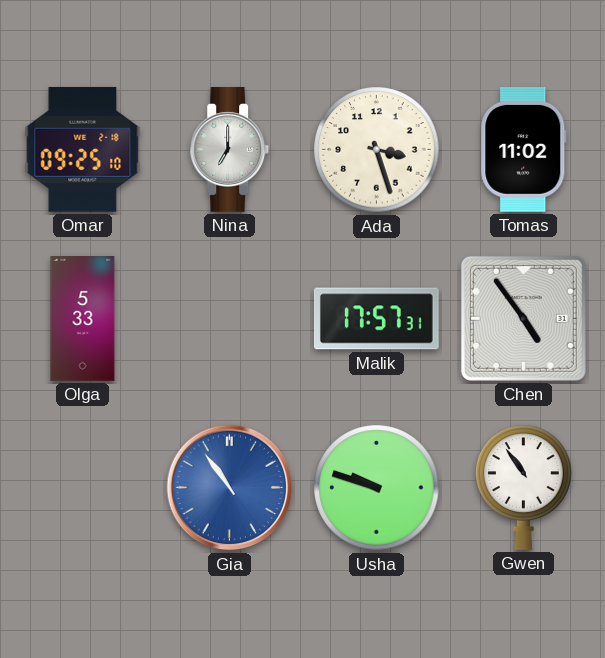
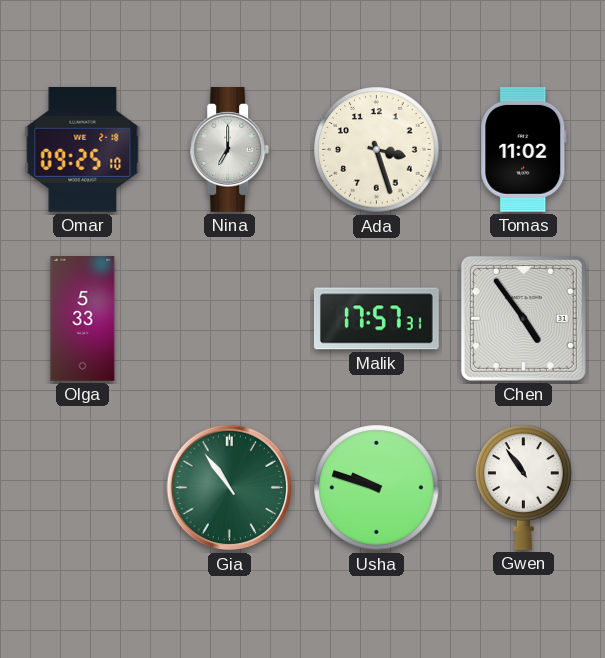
Gia dial: blue -> green
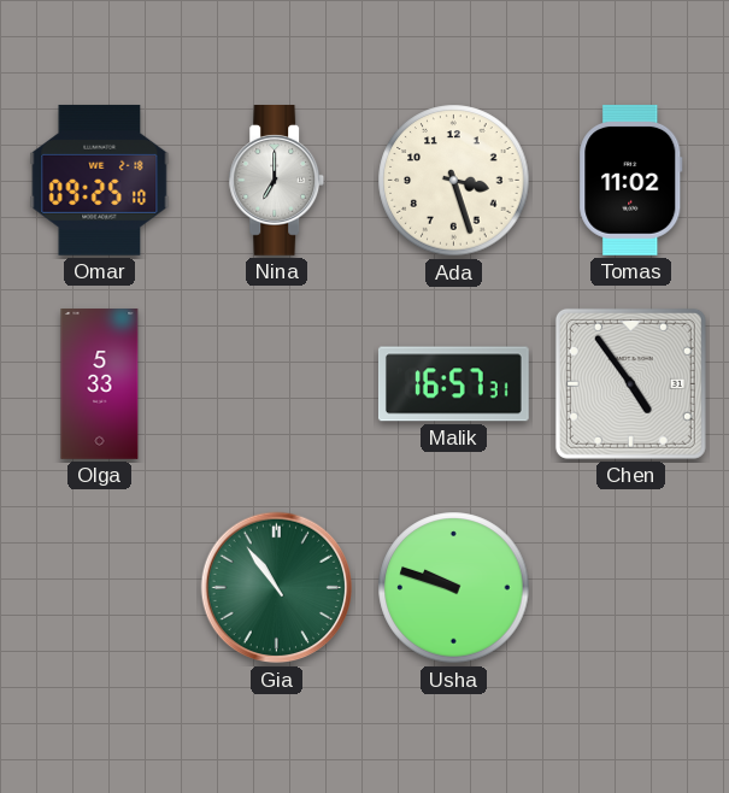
Malik: 17:57 -> 16:57
Gwen: 10:54 -> none
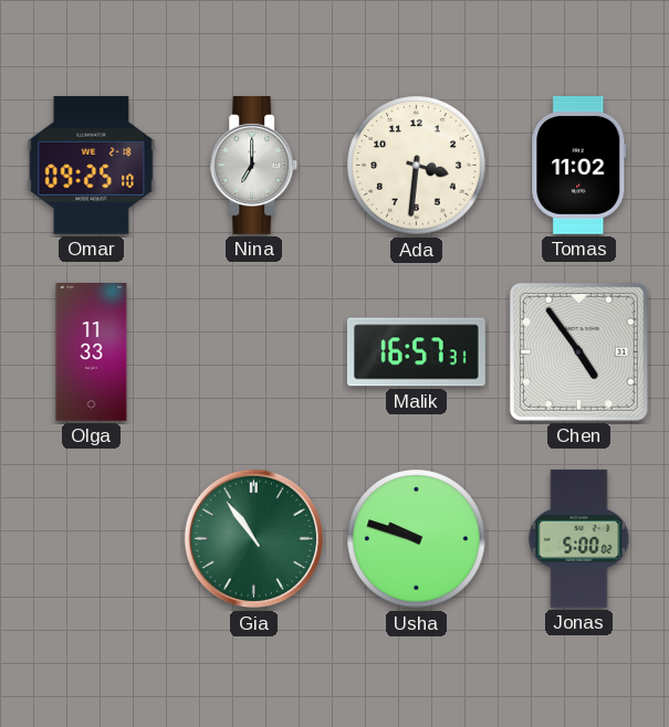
Ada: 3:27 -> 3:31
Olga: 5:33 -> 11:33
Jonas: none -> 5:00
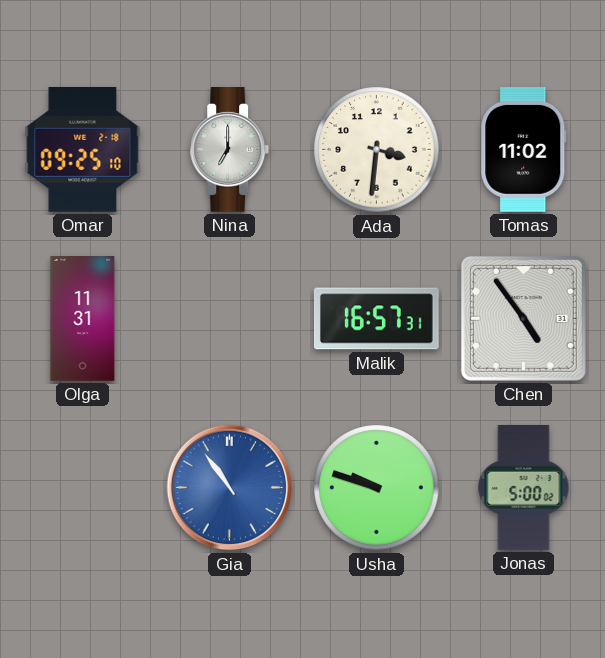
Olga: 11:33 -> 11:31
Gia dial: green -> blue
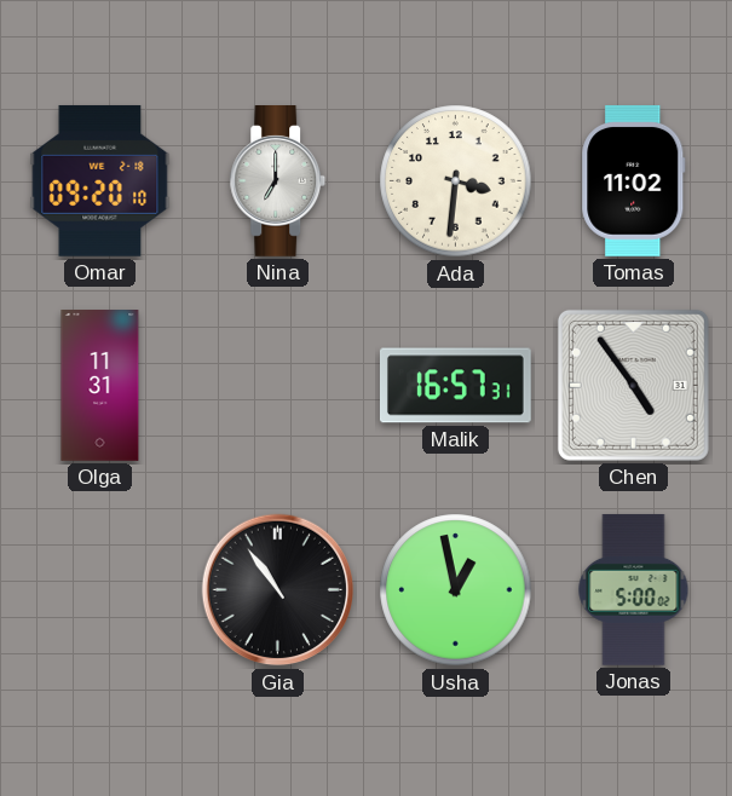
Omar: 09:25 -> 09:20
Gia dial: blue -> black
Usha: 9:48 -> 12:58
